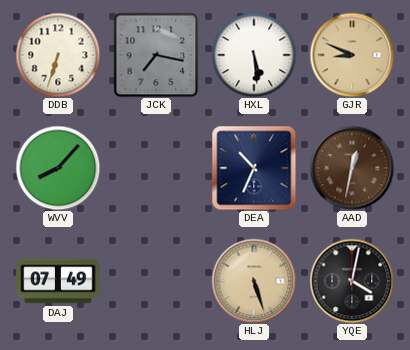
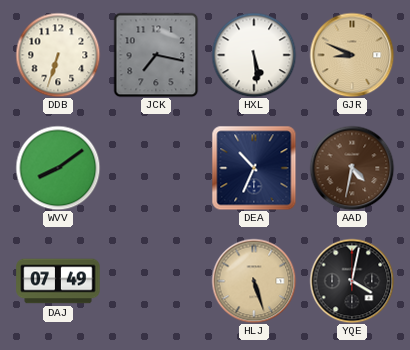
WVV: 8:07 -> 8:09
AAD: 12:32 -> 4:32
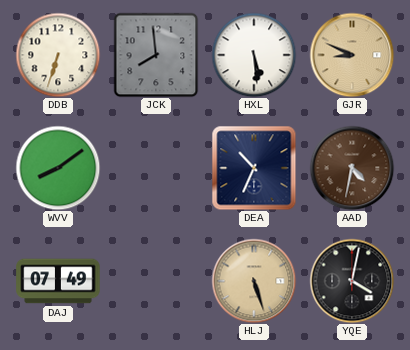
JCK: 7:17 -> 7:59
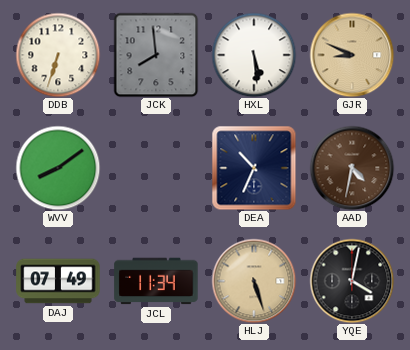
JCL: none -> 11:34
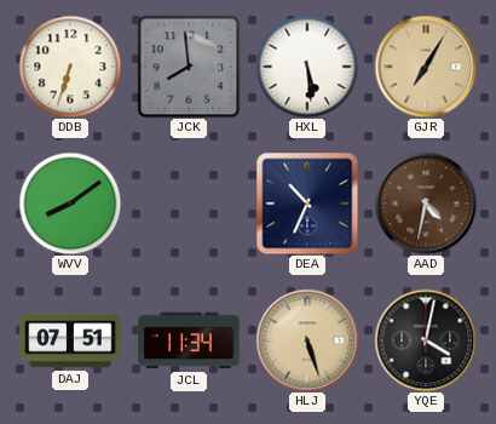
GJR: 8:49 -> 7:05
DAJ: 07:49 -> 07:51
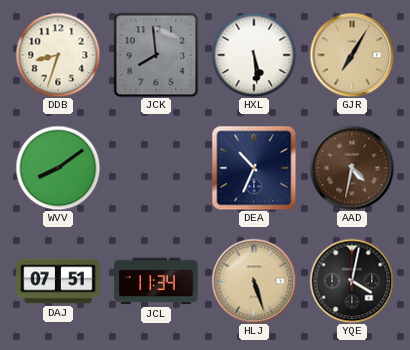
DDB: 6:33 -> 8:33
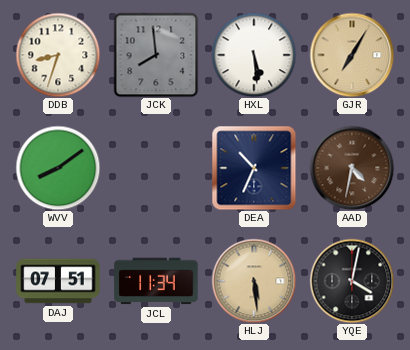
HLJ: 5:27 -> 5:29
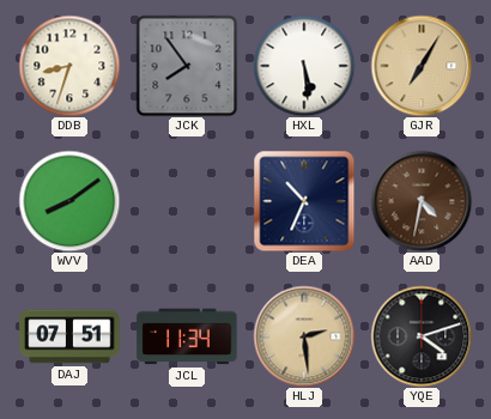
JCK: 7:59 -> 7:54
HLJ: 5:29 -> 2:29
YQE: 4:02 -> 4:12
